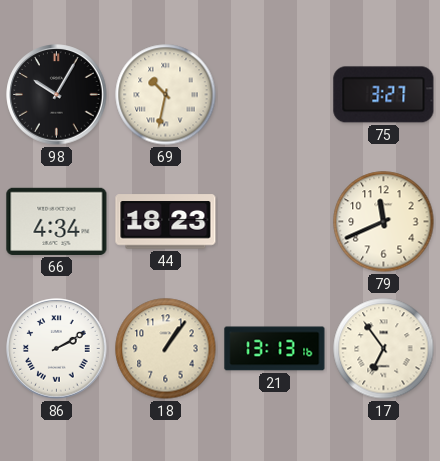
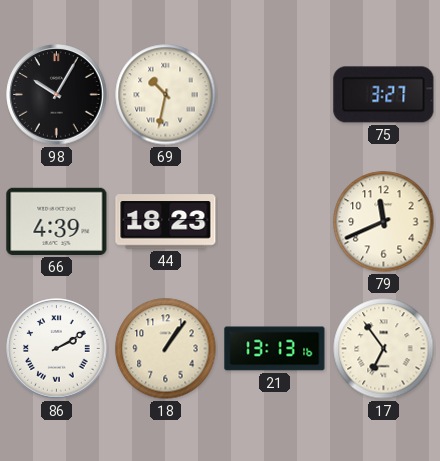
66: 4:34 -> 4:39
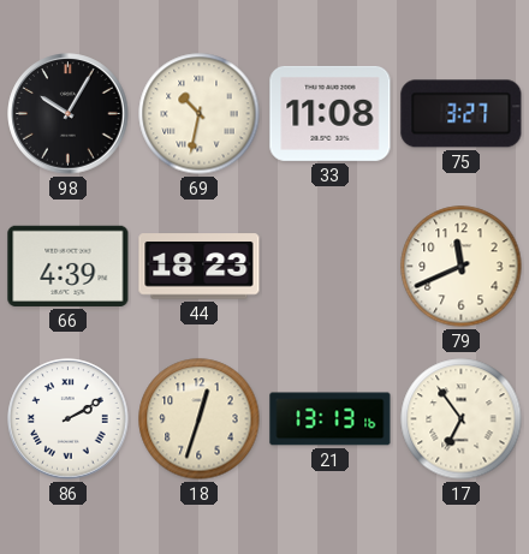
33: none -> 11:08
18: 1:06 -> 12:33
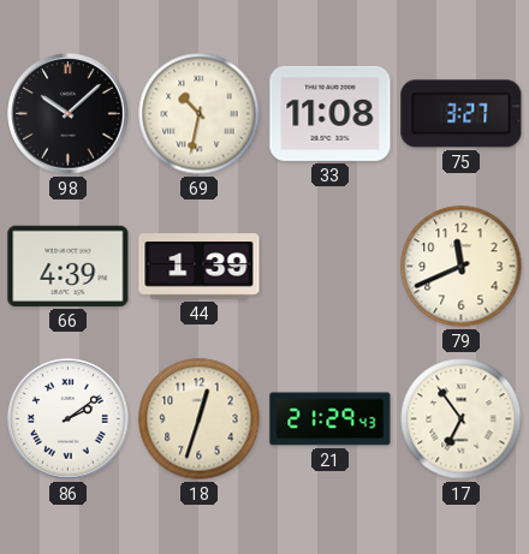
98: 10:05 -> 10:08
44: 18:23 -> 1:39
86: 2:10 -> 2:09
21: 13:13 -> 21:29
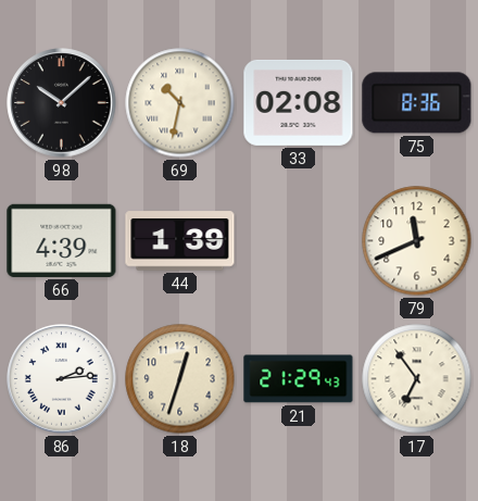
33: 11:08 -> 02:08
75: 3:27 -> 8:36
86: 2:09 -> 2:14
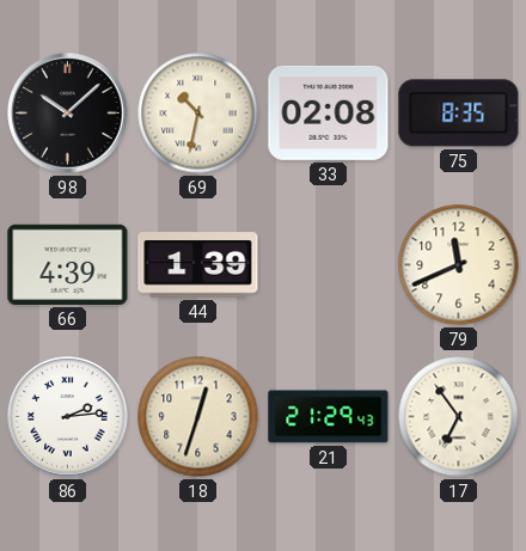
75: 8:36 -> 8:35
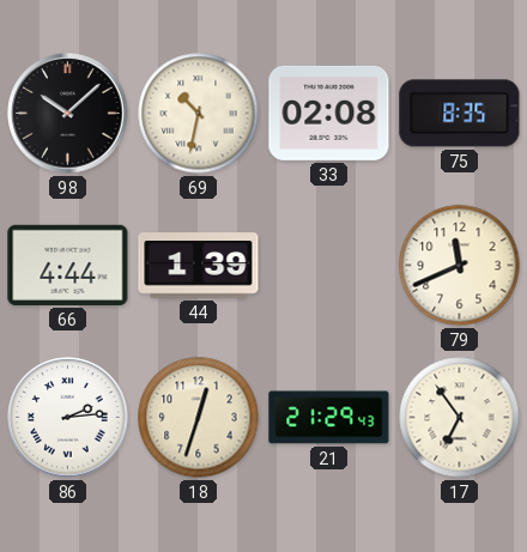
66: 4:39 -> 4:44
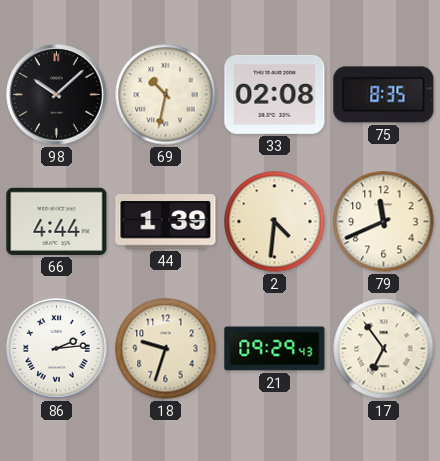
2: none -> 4:31
18: 12:33 -> 9:33
21: 21:29 -> 09:29
